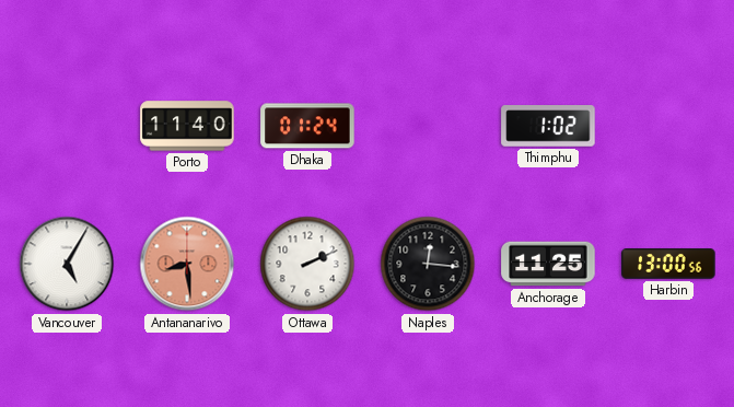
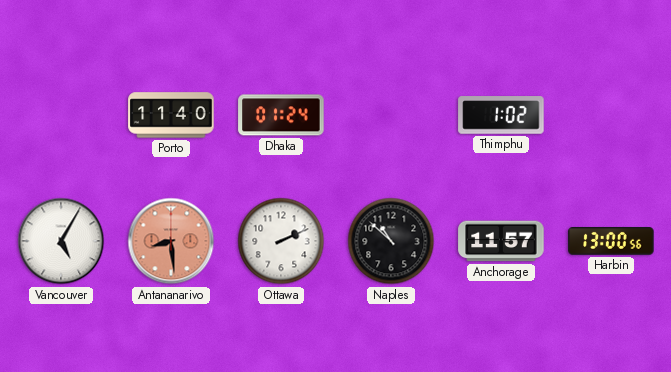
Naples: 12:16 -> 10:52
Anchorage: 11:25 -> 11:57
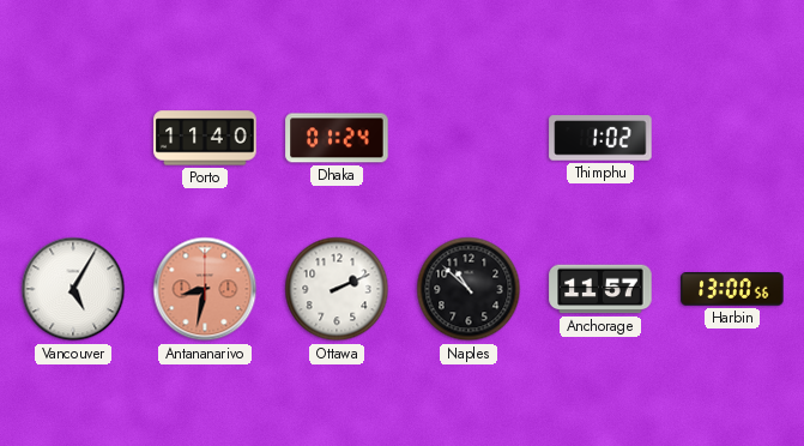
Antananarivo: 8:29 -> 8:32
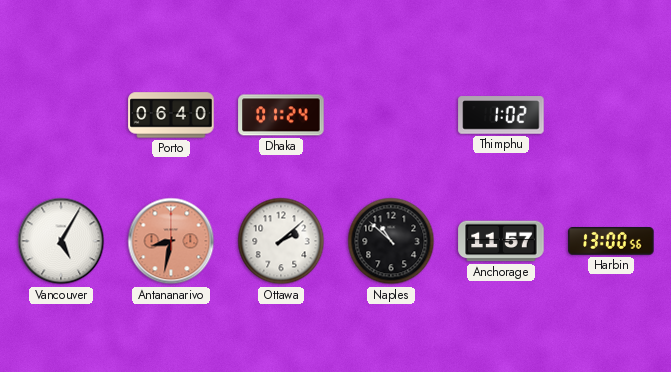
Porto: 11:40 -> 06:40
Ottawa: 2:11 -> 2:08
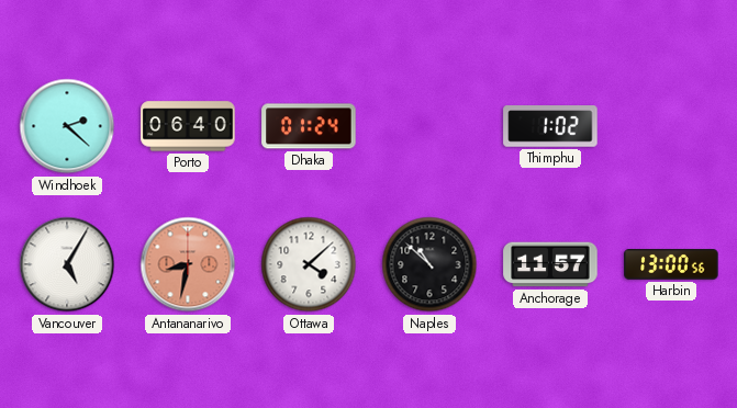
Windhoek: none -> 2:22
Ottawa: 2:08 -> 4:08
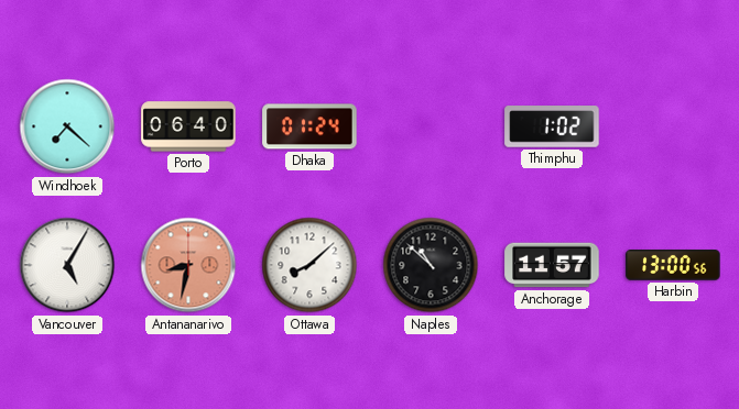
Windhoek: 2:22 -> 7:22
Ottawa: 4:08 -> 8:08
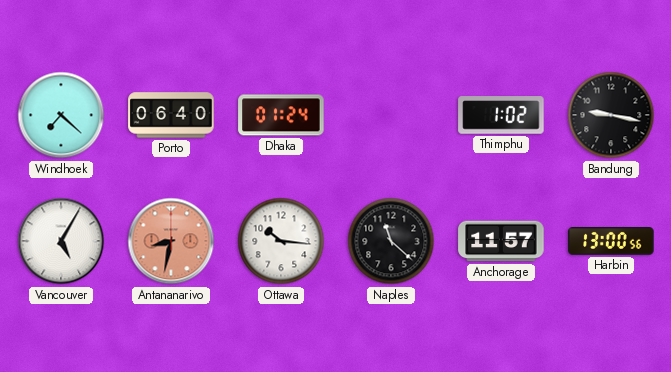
Bandung: none -> 9:17
Ottawa: 8:08 -> 10:16
Naples: 10:52 -> 11:22
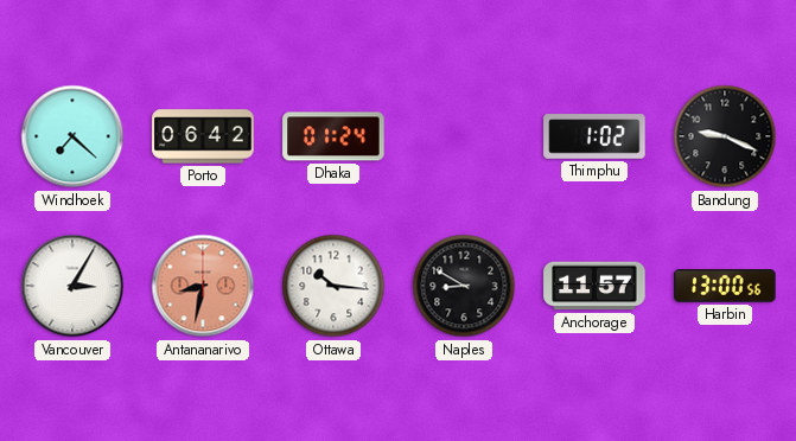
Porto: 06:40 -> 06:42
Bandung: 9:17 -> 9:19
Vancouver: 5:05 -> 3:05
Naples: 11:22 -> 8:50
